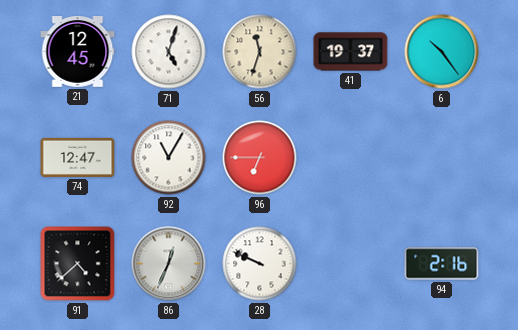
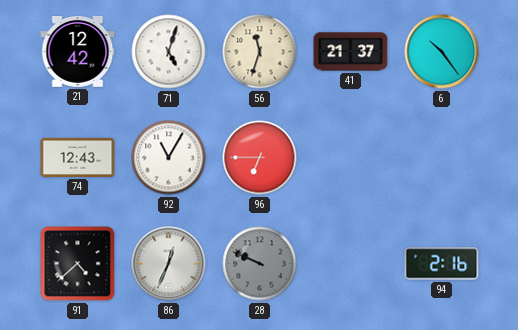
21: 12:45 -> 12:42
41: 19:37 -> 21:37
74: 12:47 -> 12:43
28 dial: white -> grey
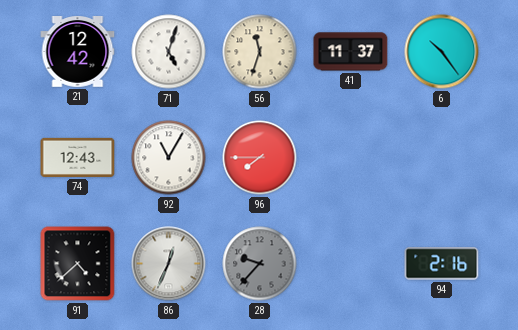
41: 21:37 -> 11:37
96: 6:45 -> 7:45
28: 9:49 -> 9:37
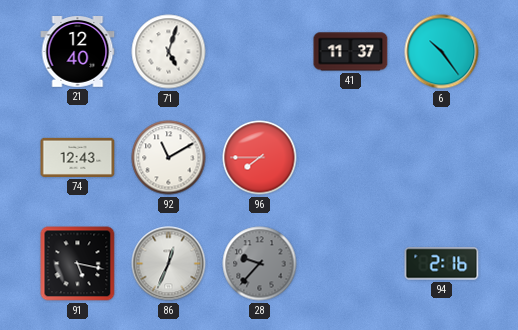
21: 12:42 -> 12:40
56: 11:33 -> none
92: 11:05 -> 11:10
91: 4:38 -> 5:17
